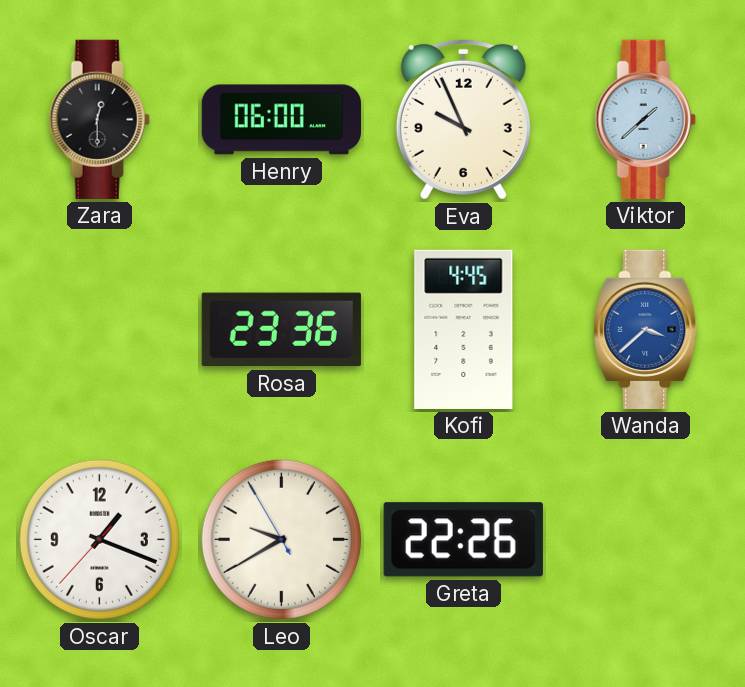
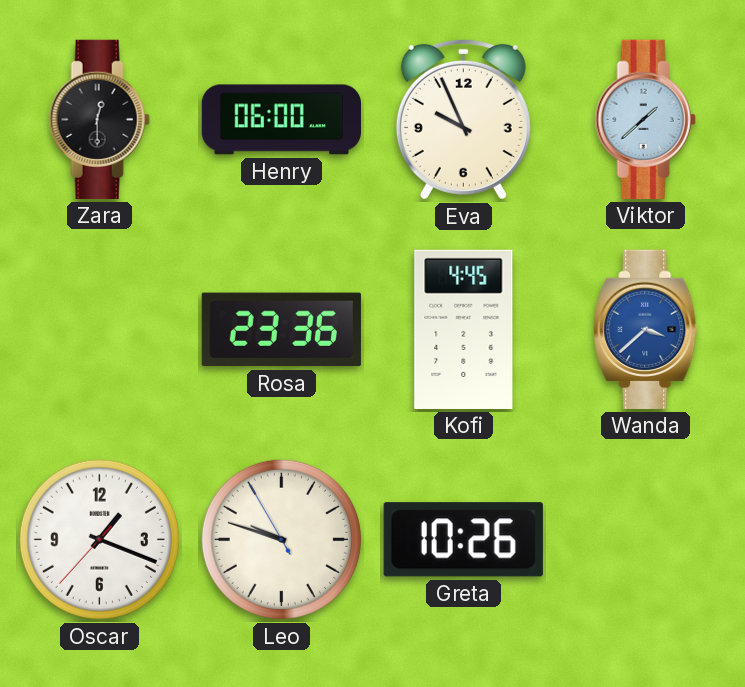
Leo: 9:39 -> 9:47
Greta: 22:26 -> 10:26
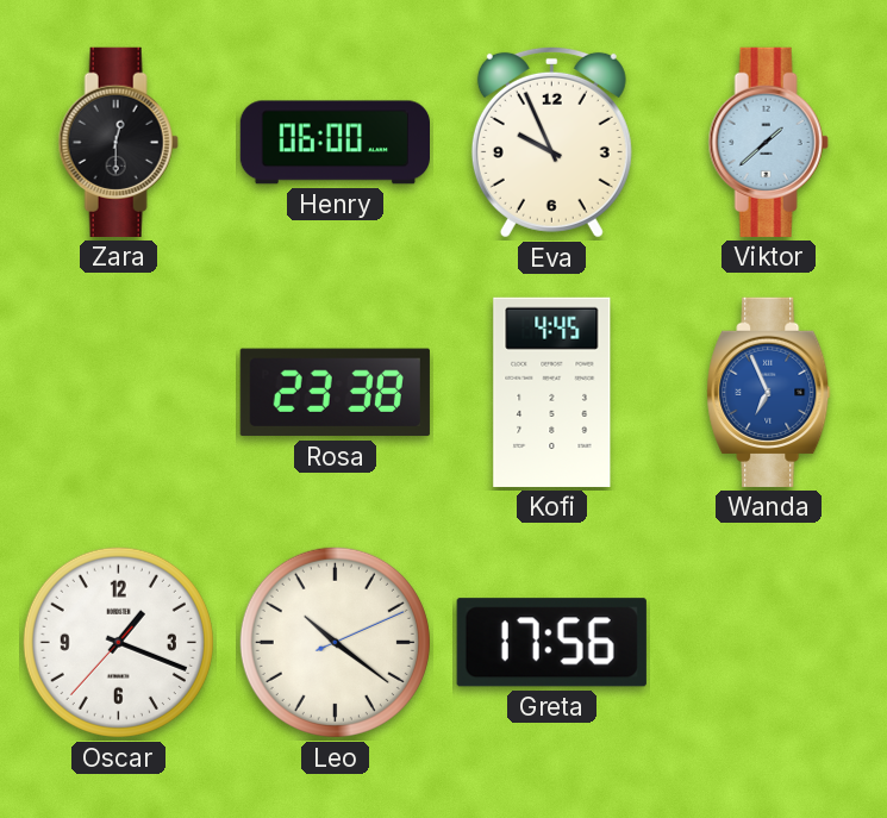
Rosa: 23:36 -> 23:38
Wanda: 3:38 -> 6:56
Leo: 9:47 -> 10:21
Greta: 10:26 -> 17:56
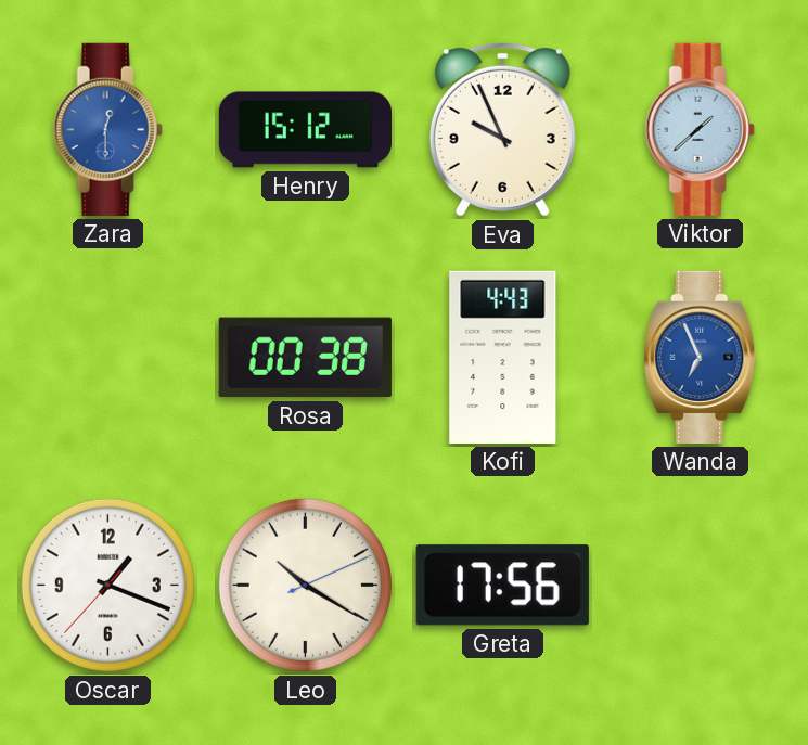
Zara dial: black -> blue
Henry: 06:00 -> 15:12
Rosa: 23:38 -> 00:38
Kofi: 4:45 -> 4:43
Leo: 10:21 -> 10:20
